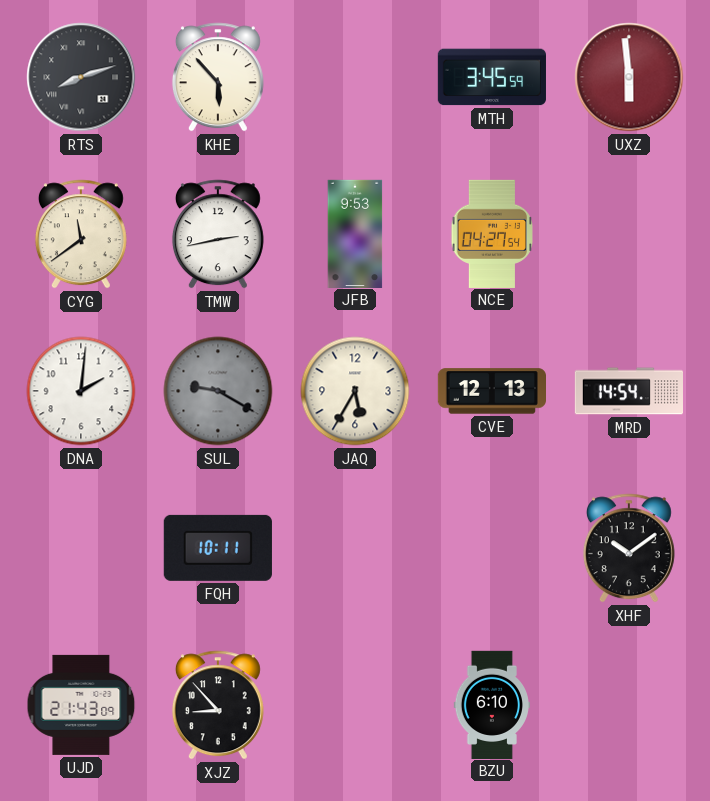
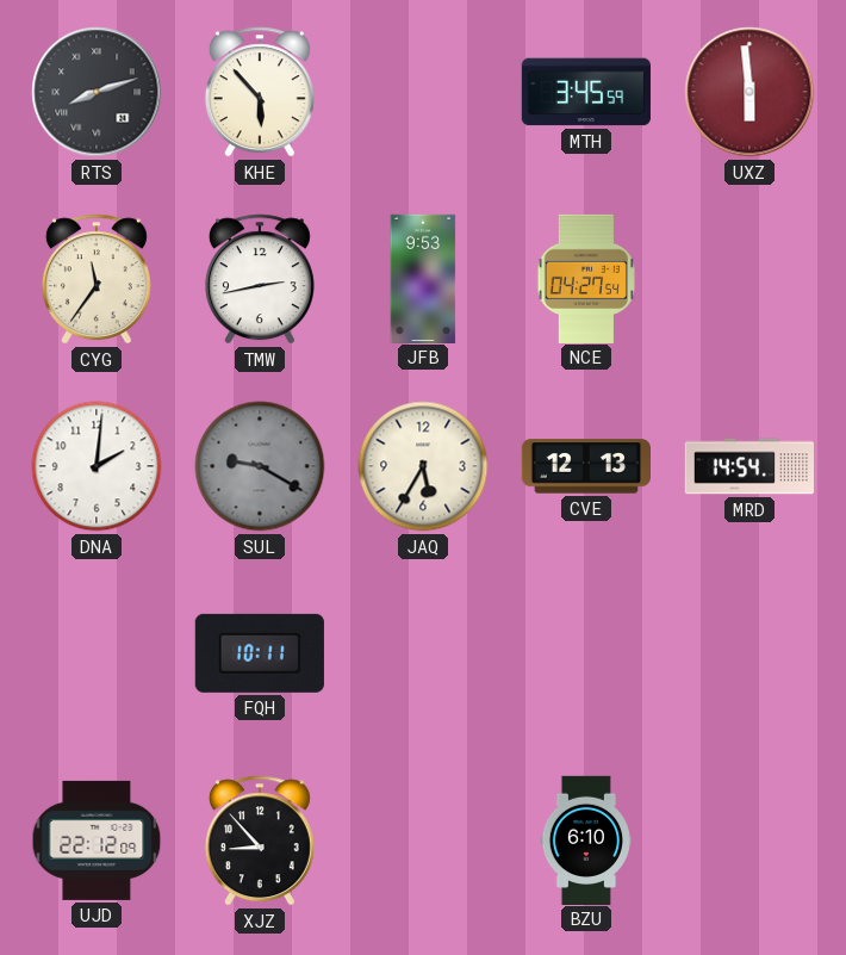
CYG: 11:39 -> 11:36
XHF: 10:09 -> none
UJD: 21:43 -> 22:12
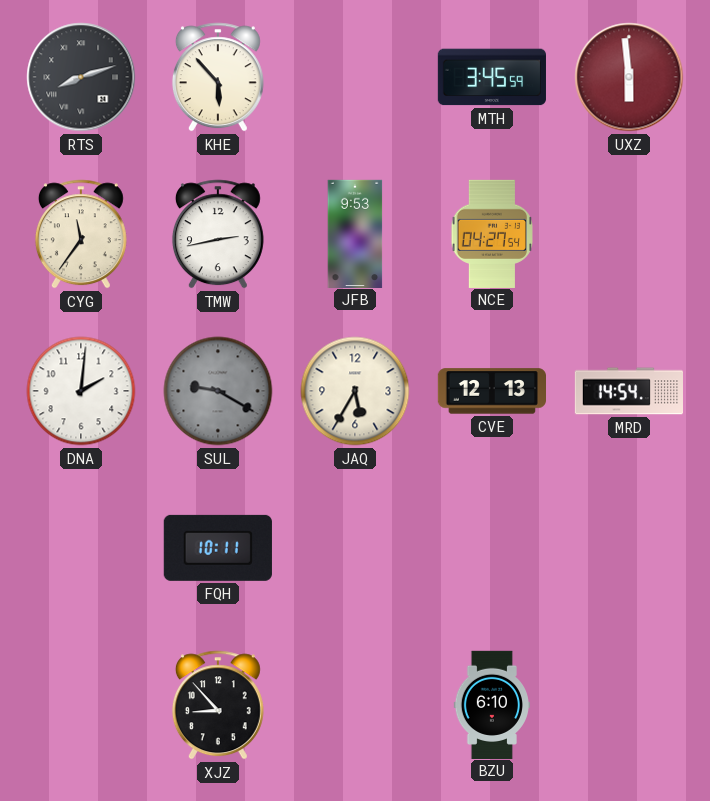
UJD: 22:12 -> none
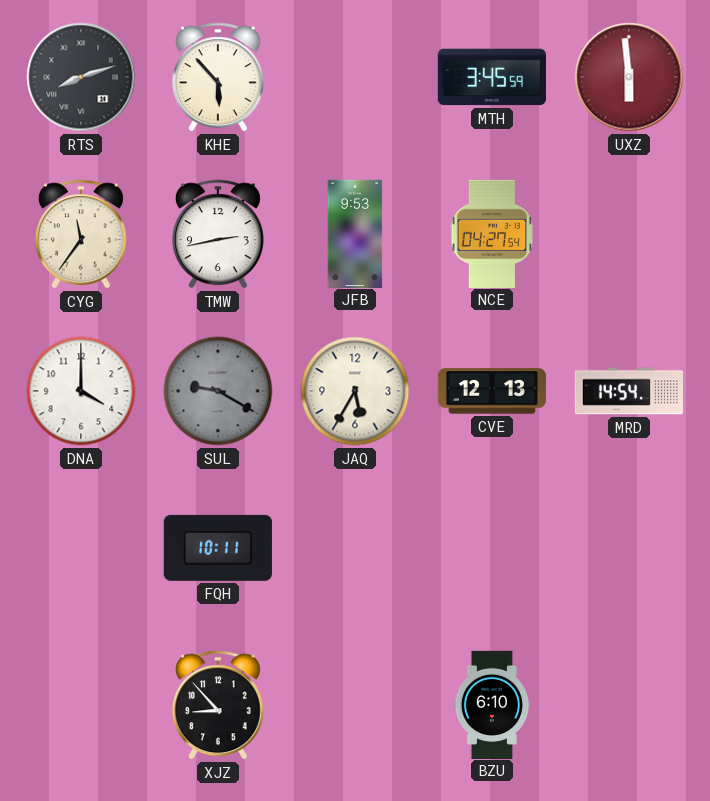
DNA: 2:01 -> 4:00
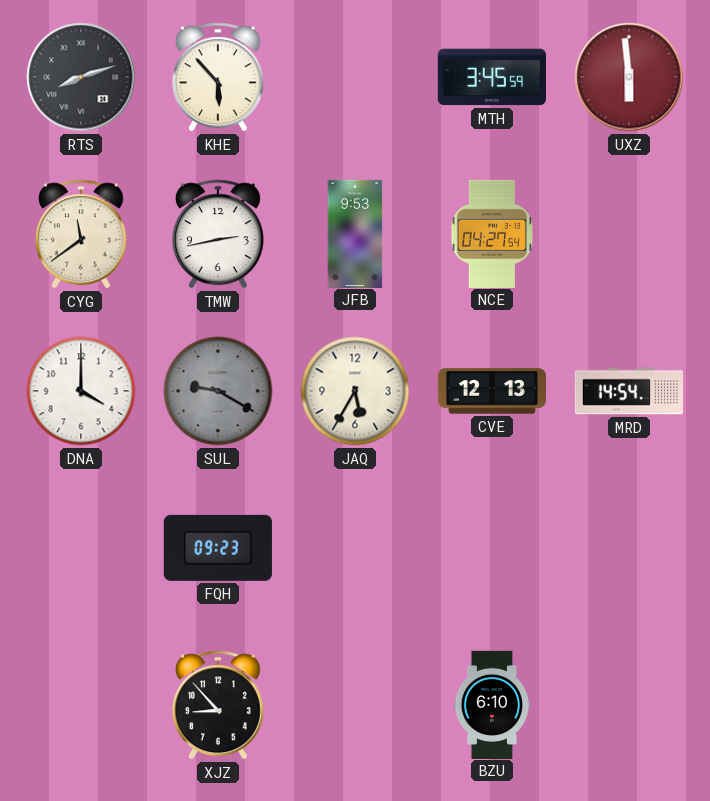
CYG: 11:36 -> 11:39
FQH: 10:11 -> 09:23
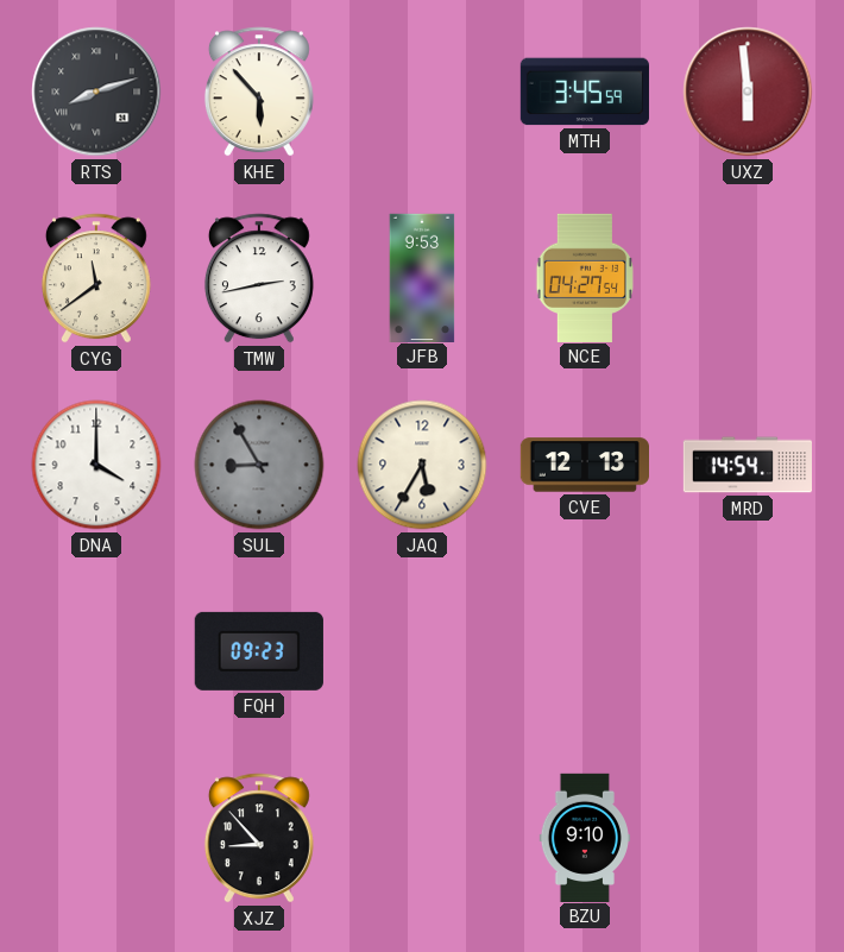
SUL: 9:20 -> 8:55
BZU: 6:10 -> 9:10
